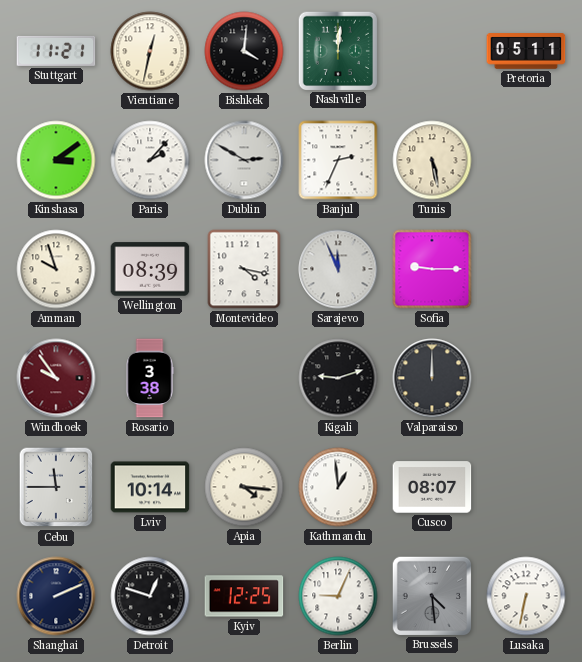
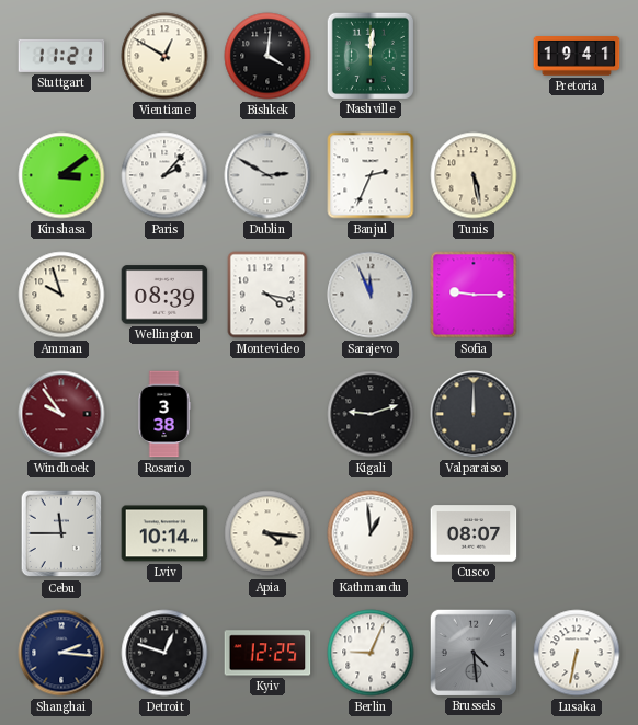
Vientiane: 12:32 -> 12:50
Pretoria: 05:11 -> 19:41
Shanghai: 2:11 -> 2:16
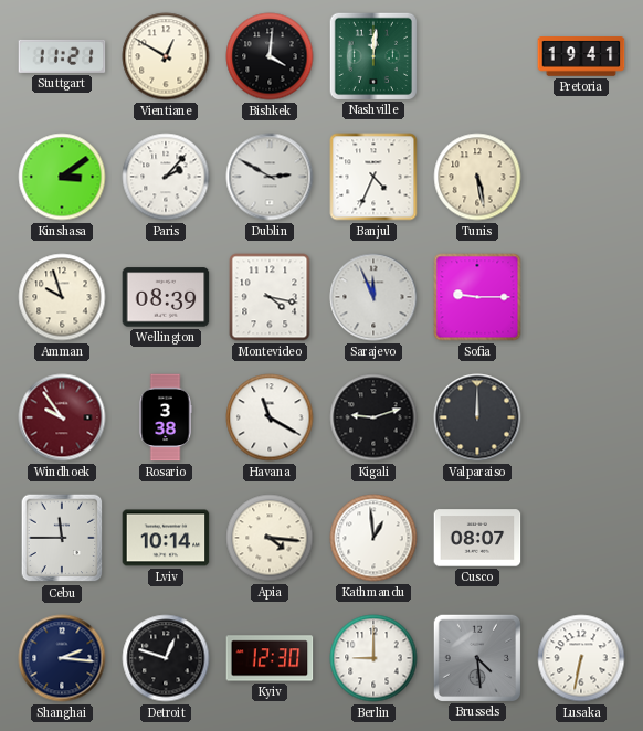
Banjul: 2:34 -> 4:34
Havana: none -> 11:20
Kyiv: 12:25 -> 12:30
Berlin: 9:04 -> 9:00
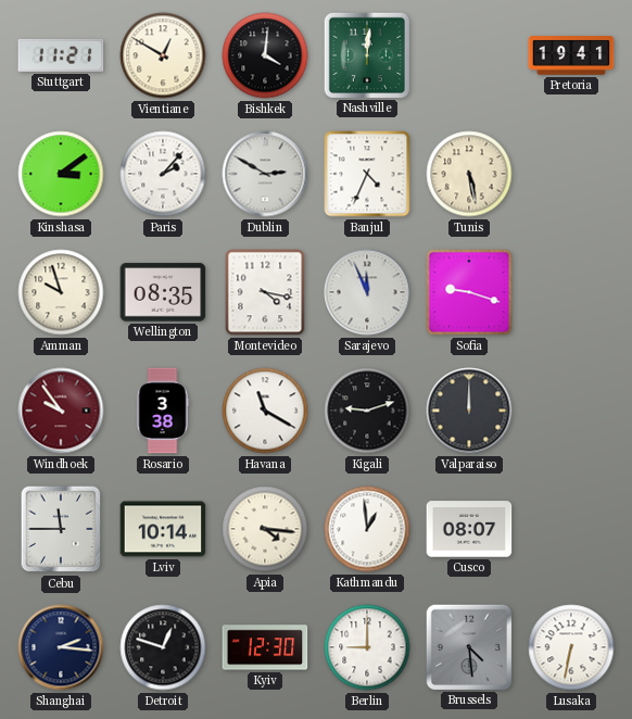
Wellington: 08:39 -> 08:35
Sofia: 9:15 -> 9:18
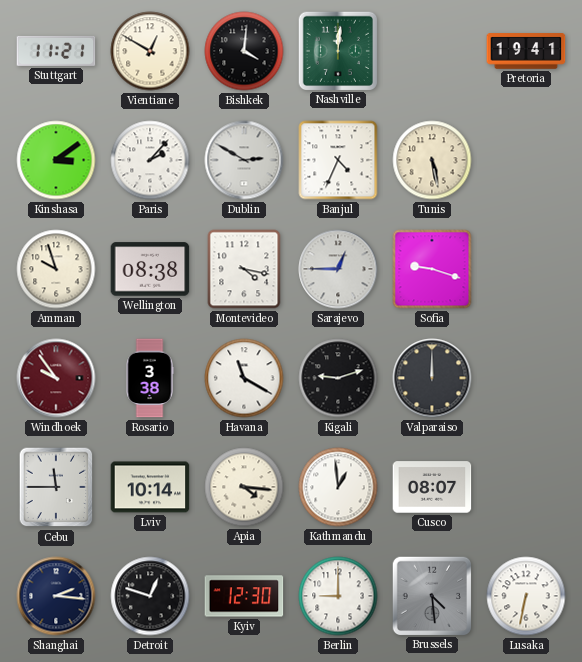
Wellington: 08:35 -> 08:38
Sarajevo: 11:56 -> 12:45
